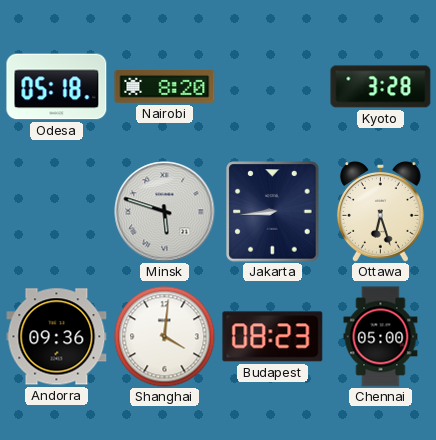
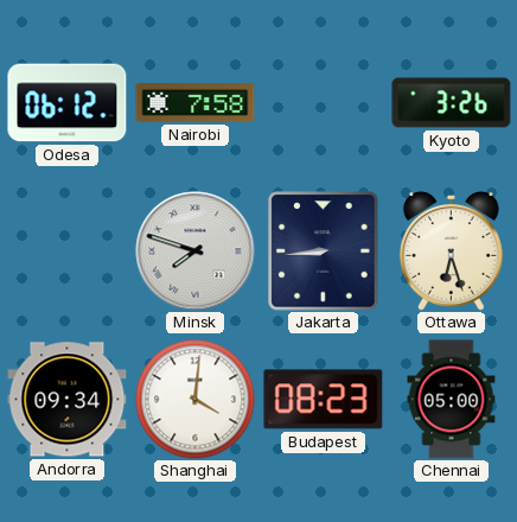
Odesa: 05:18 -> 06:12
Nairobi: 8:20 -> 7:58
Kyoto: 3:28 -> 3:26
Minsk: 5:48 -> 7:48
Andorra: 09:36 -> 09:34
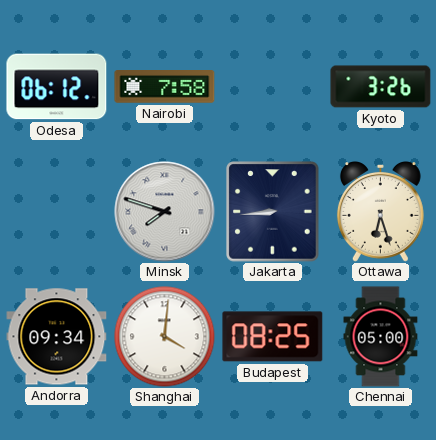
Budapest: 08:23 -> 08:25
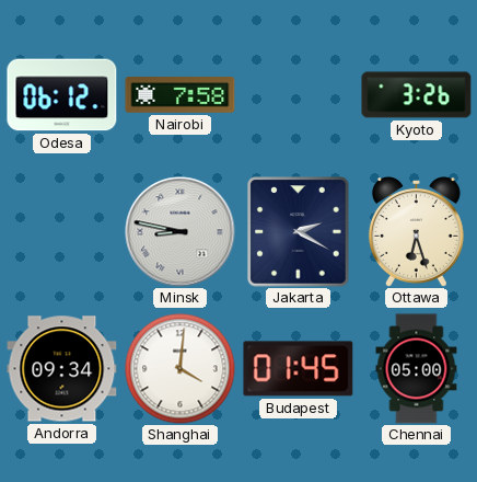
Minsk: 7:48 -> 8:47
Jakarta: 8:44 -> 2:20
Budapest: 08:25 -> 01:45
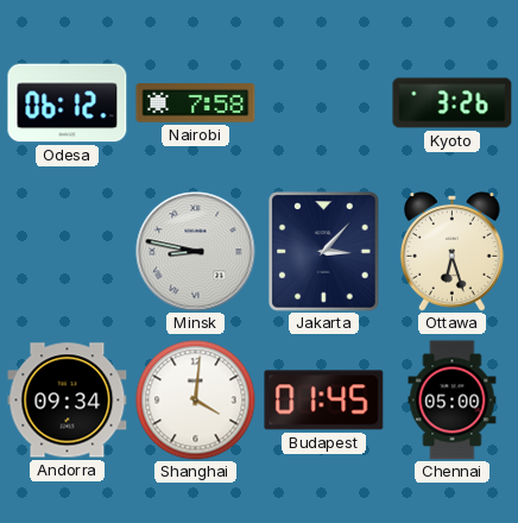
Jakarta: 2:20 -> 3:07
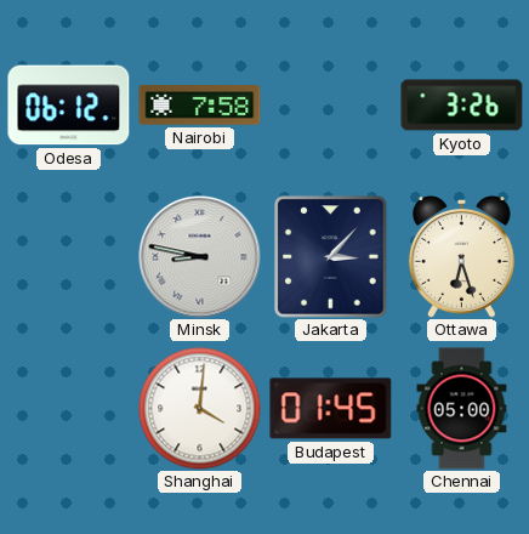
Andorra: 09:34 -> none
